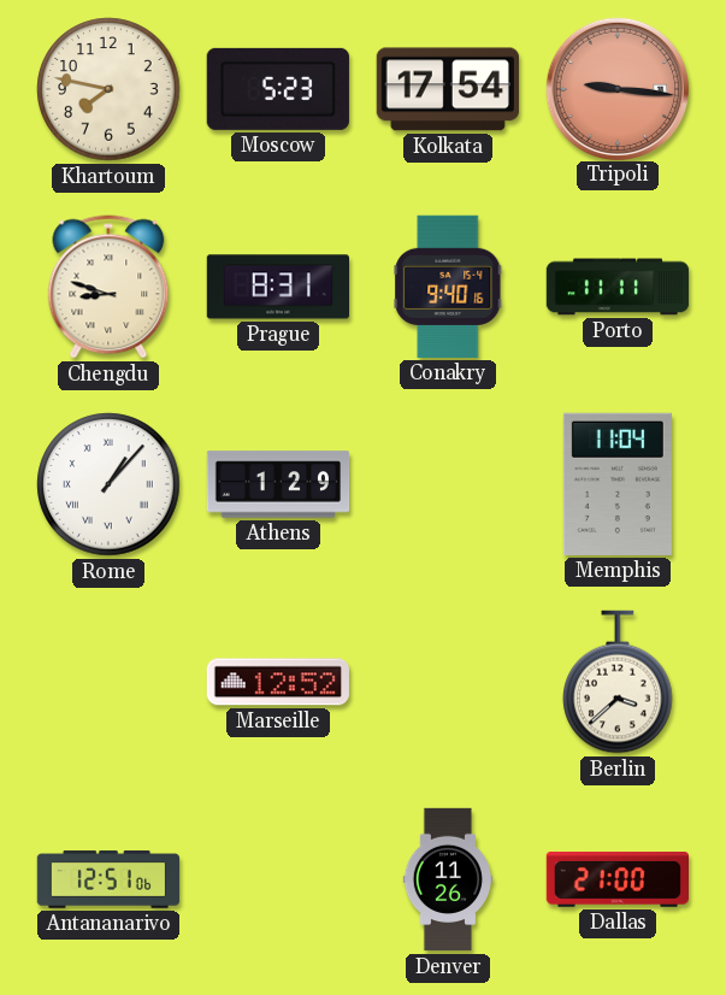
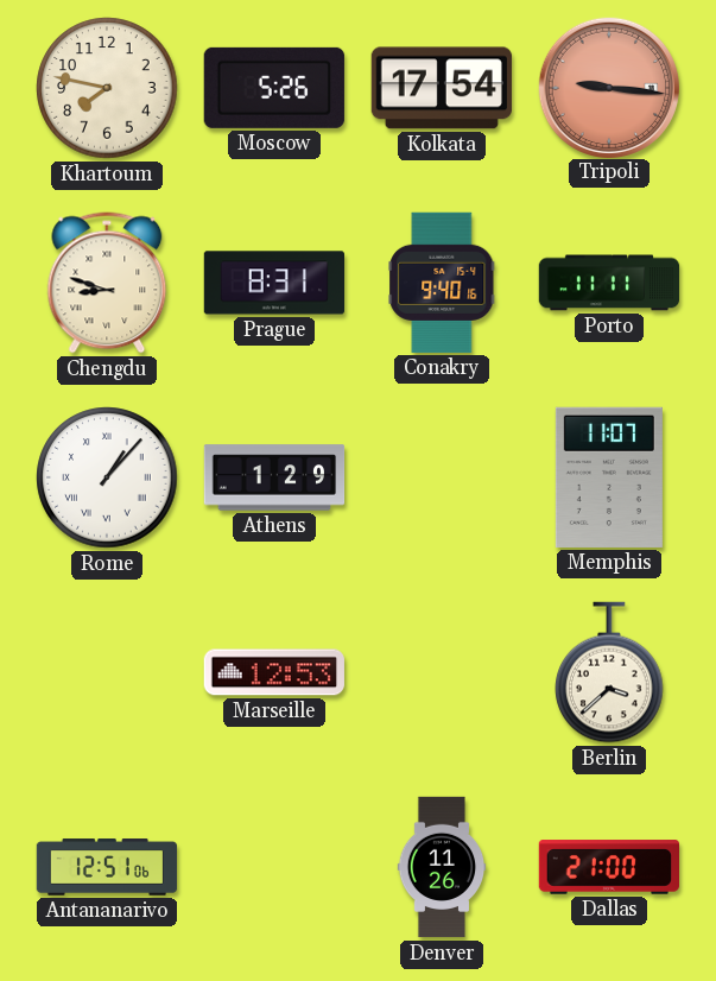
Moscow: 5:23 -> 5:26
Memphis: 11:04 -> 11:07
Marseille: 12:52 -> 12:53
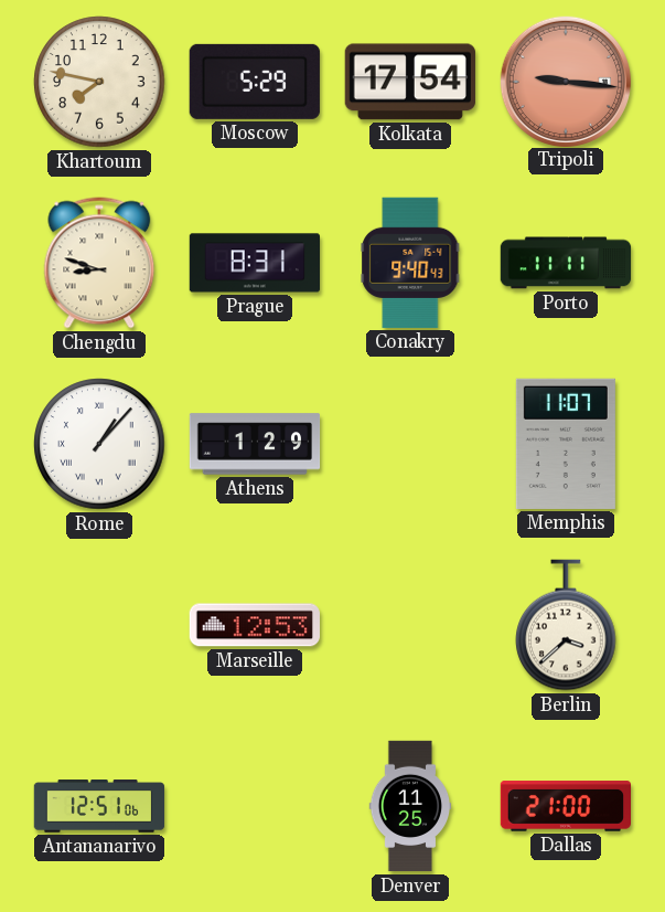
Moscow: 5:26 -> 5:29
Conakry: 9:40:16 -> 9:40:43
Denver: 11:26 -> 11:25
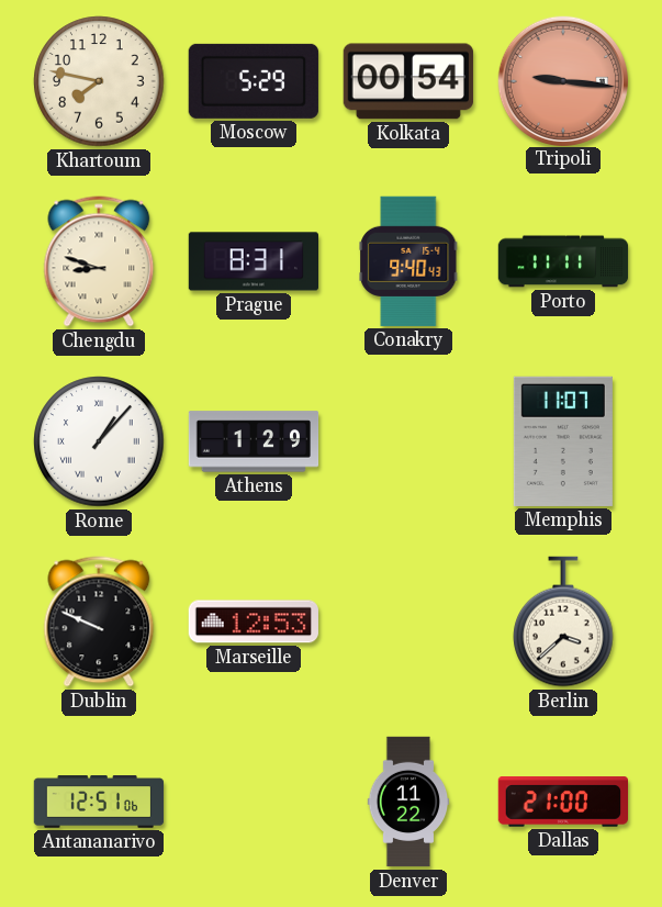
Kolkata: 17:54 -> 00:54
Dublin: none -> 9:49
Denver: 11:25 -> 11:22
